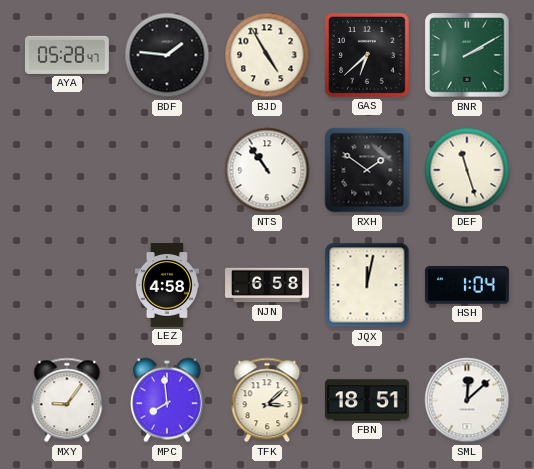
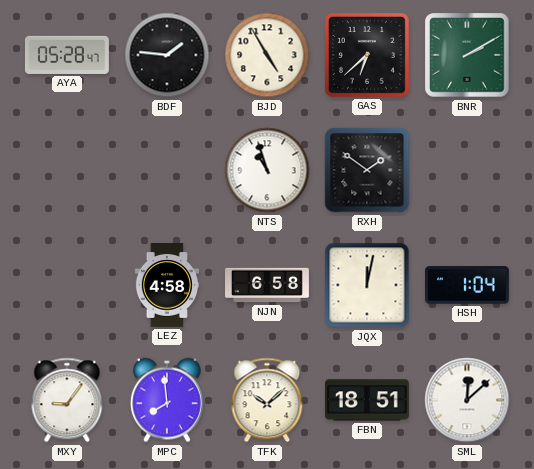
NTS: 10:54 -> 10:57
DEF: 11:27 -> none
TFK: 3:08 -> 10:08
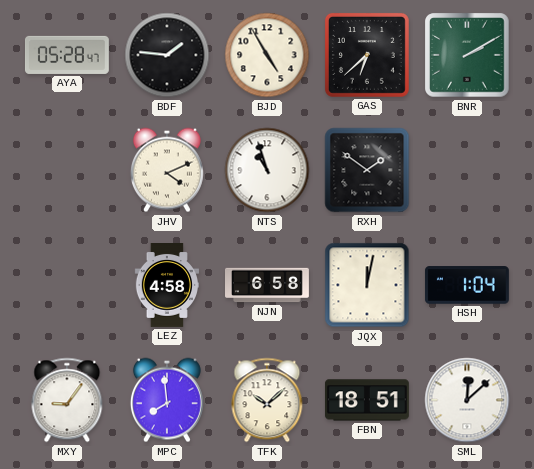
JHV: none -> 4:11
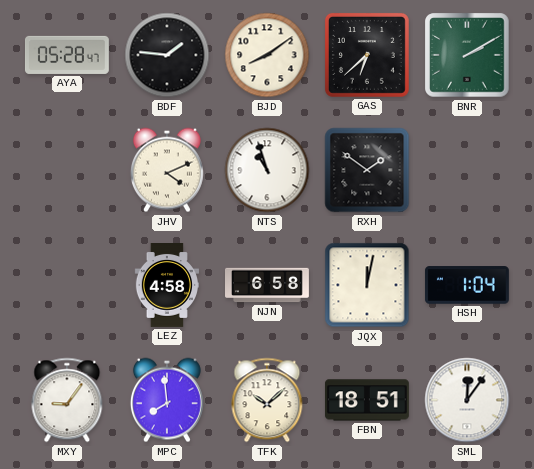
BJD: 4:55 -> 8:09
SML: 12:08 -> 12:06
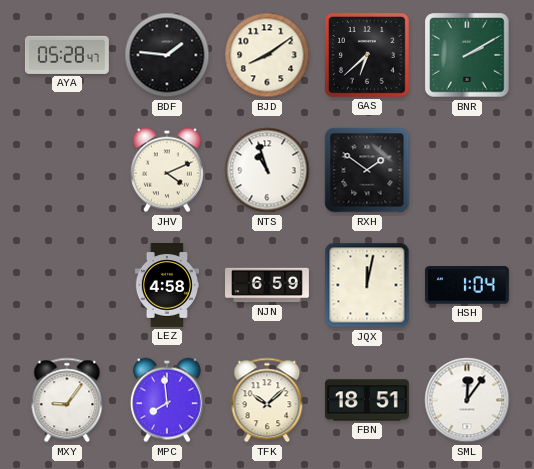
NJN: 6:58 -> 6:59
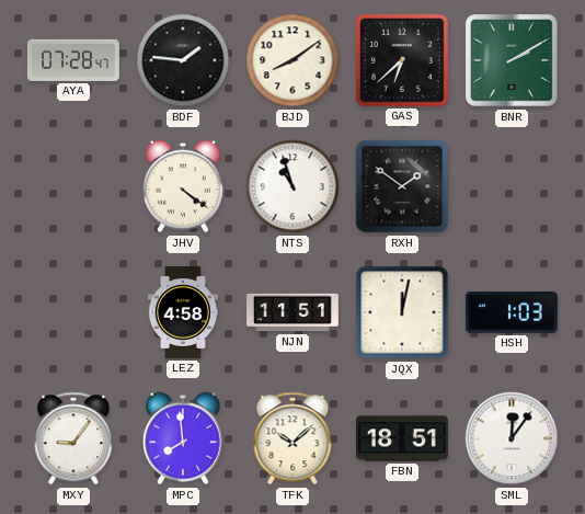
AYA: 05:28 -> 07:28
JHV: 4:11 -> 4:21
NJN: 6:59 -> 11:51
HSH: 1:04 -> 1:03
